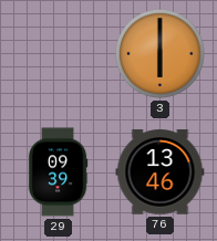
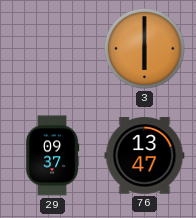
29: 09:39 -> 09:37
76: 13:46 -> 13:47
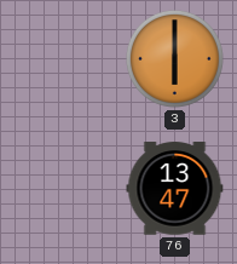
29: 09:37 -> none
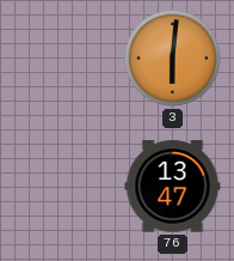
3: 6:00 -> 6:01
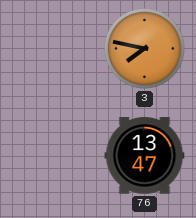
3: 6:01 -> 7:47
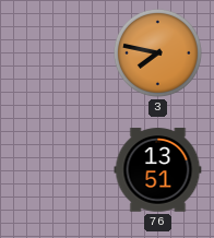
76: 13:47 -> 13:51
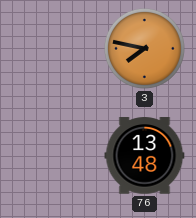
76: 13:51 -> 13:48
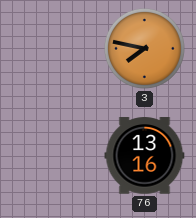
76: 13:48 -> 13:16
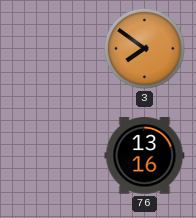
3: 7:47 -> 7:51
